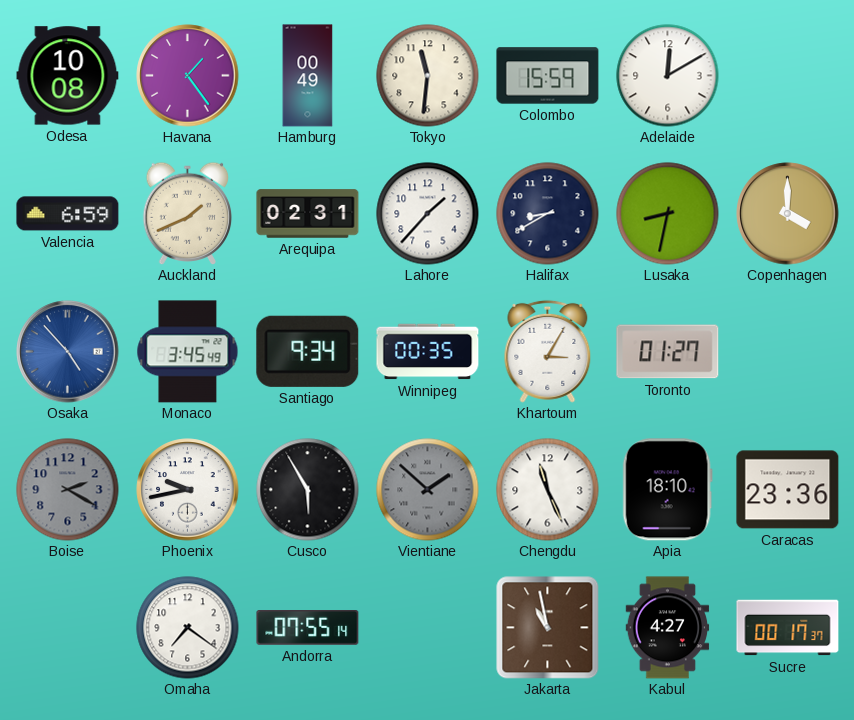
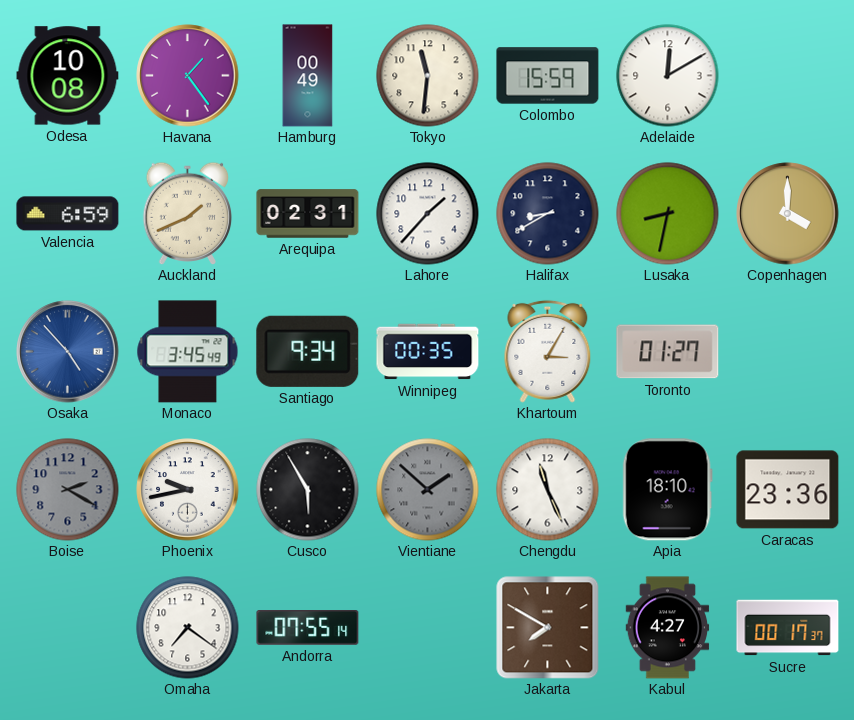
Jakarta: 10:58 -> 7:50
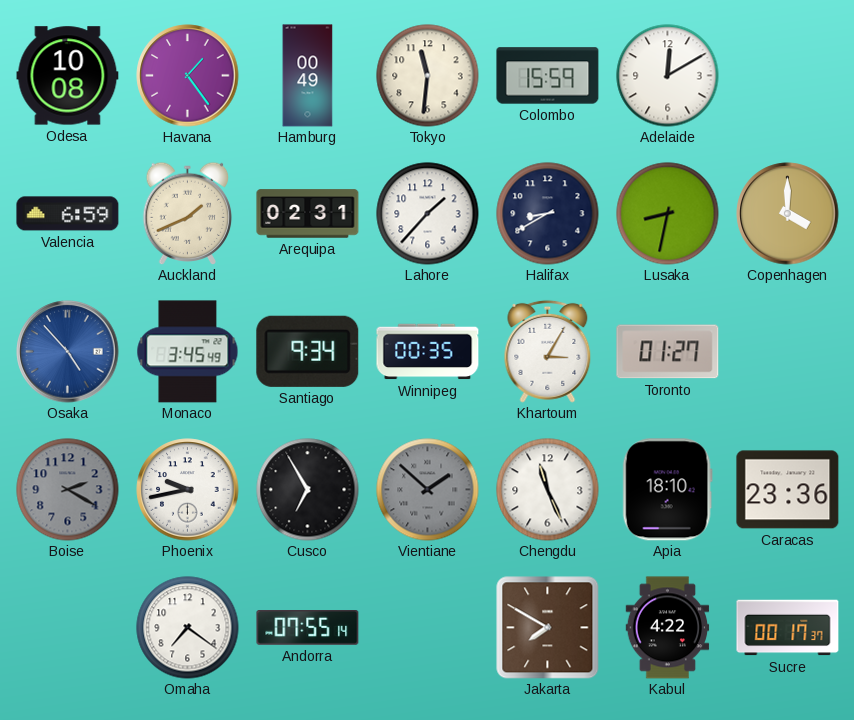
Cusco: 5:55 -> 6:55
Kabul: 4:27 -> 4:22
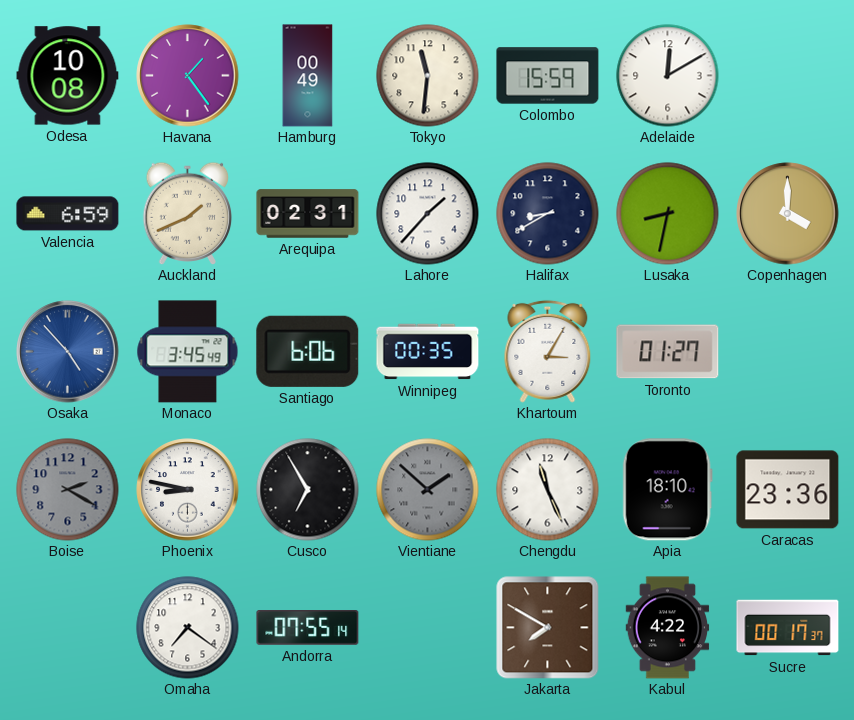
Santiago: 9:34 -> 6:06
Phoenix: 9:43 -> 8:47
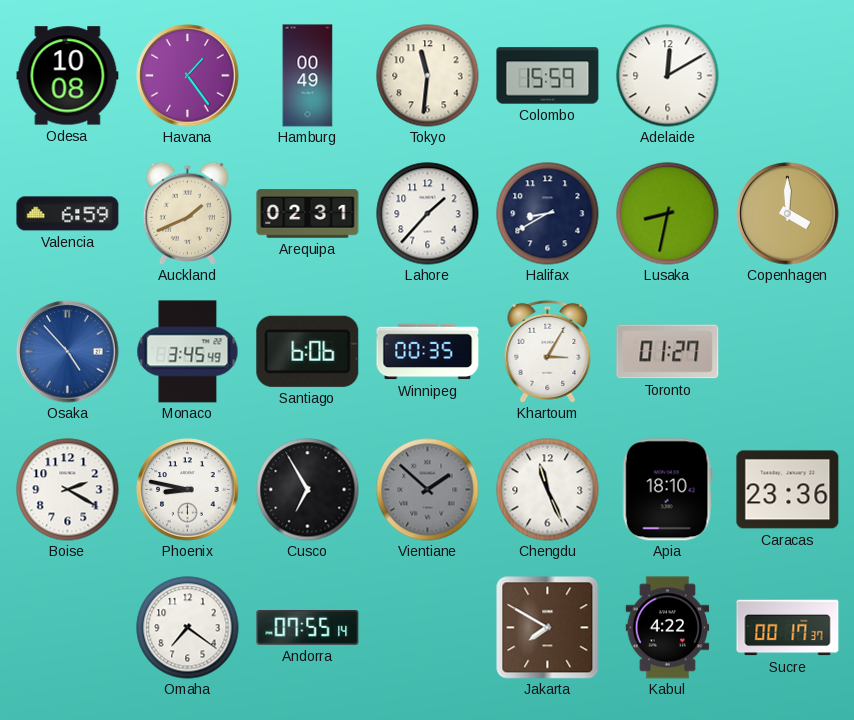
Boise dial: grey -> white
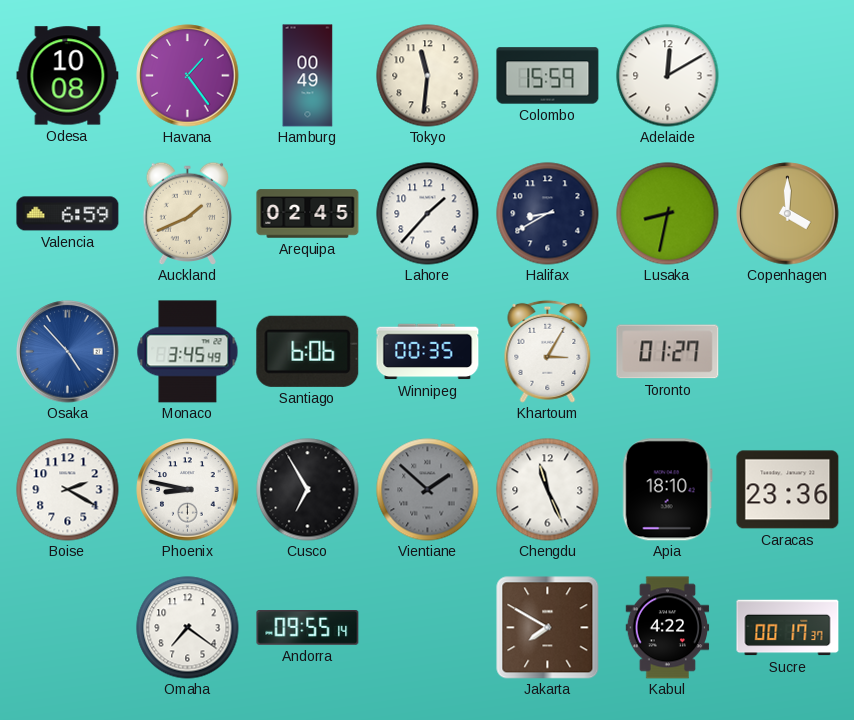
Arequipa: 02:31 -> 02:45
Andorra: 07:55 -> 09:55
